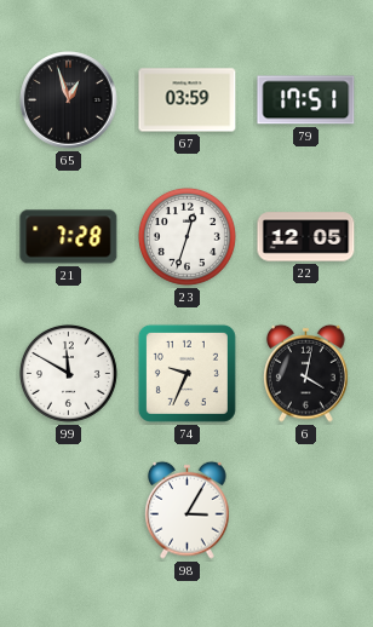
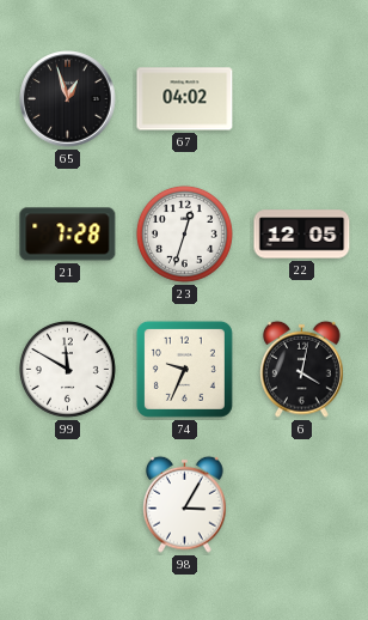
67: 03:59 -> 04:02
79: 17:51 -> none
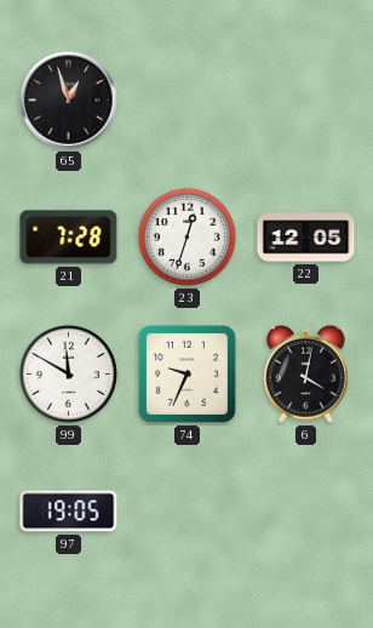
67: 04:02 -> none
97: none -> 19:05
98: 3:05 -> none
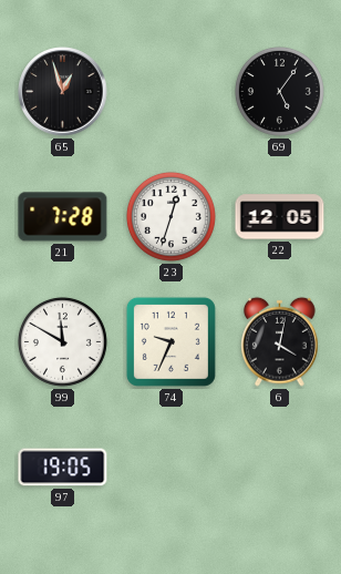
69: none -> 5:06
